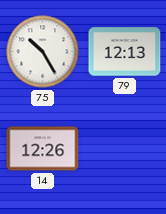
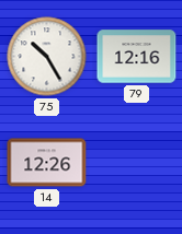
79: 12:13 -> 12:16
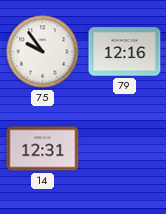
75: 10:25 -> 9:54
14: 12:26 -> 12:31
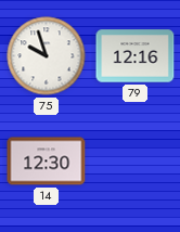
75: 9:54 -> 9:57
14: 12:31 -> 12:30
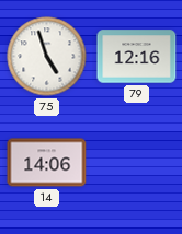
75: 9:57 -> 4:57
14: 12:30 -> 14:06
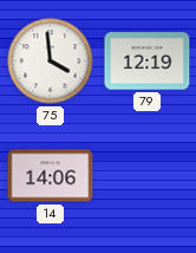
75: 4:57 -> 3:59
79: 12:16 -> 12:19
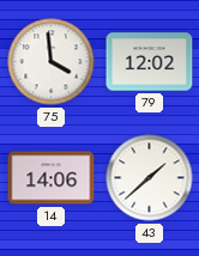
79: 12:19 -> 12:02
43: none -> 1:38
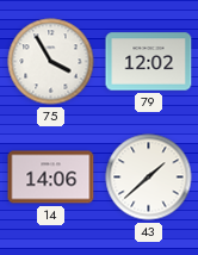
75: 3:59 -> 3:55
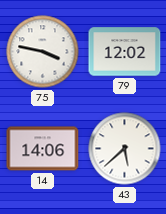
75: 3:55 -> 3:47
43: 1:38 -> 5:38
